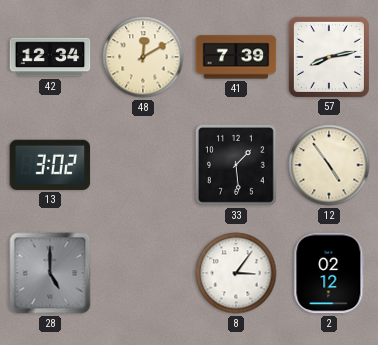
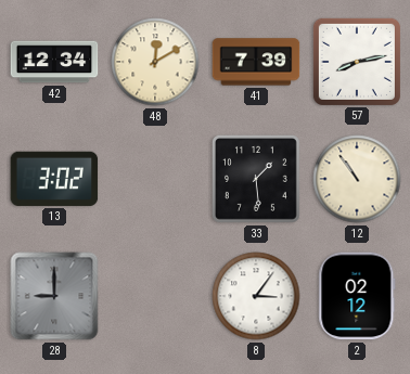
12: 4:54 -> 10:54
28: 5:00 -> 9:00
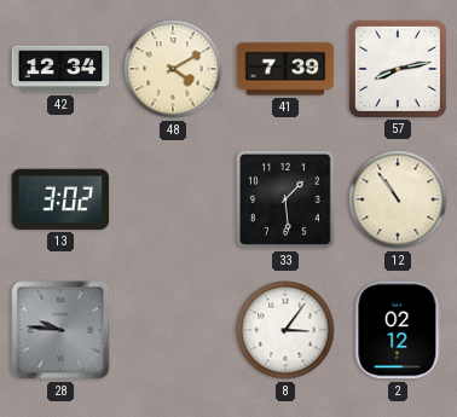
48: 12:10 -> 4:10
28: 9:00 -> 9:46
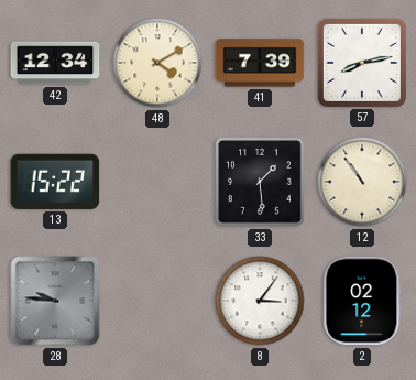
13: 3:02 -> 15:22
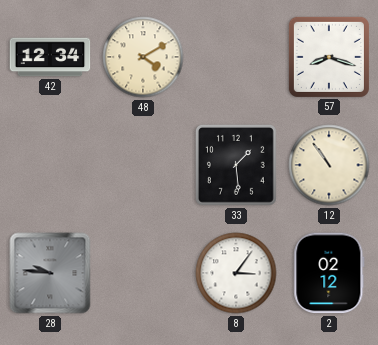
41: 7:39 -> none
57: 8:13 -> 8:18
13: 15:22 -> none
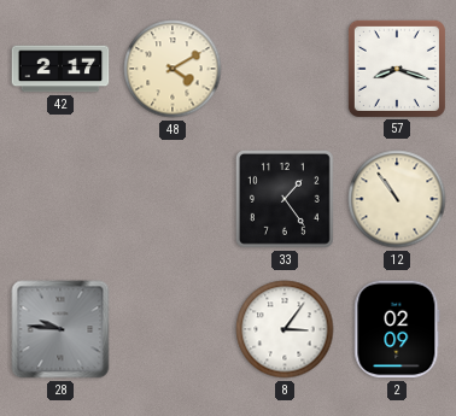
42: 12:34 -> 2:17
33: 1:29 -> 1:24
2: 02:12 -> 02:09
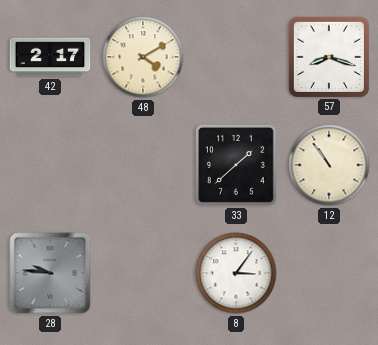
33: 1:24 -> 1:38
2: 02:09 -> none
